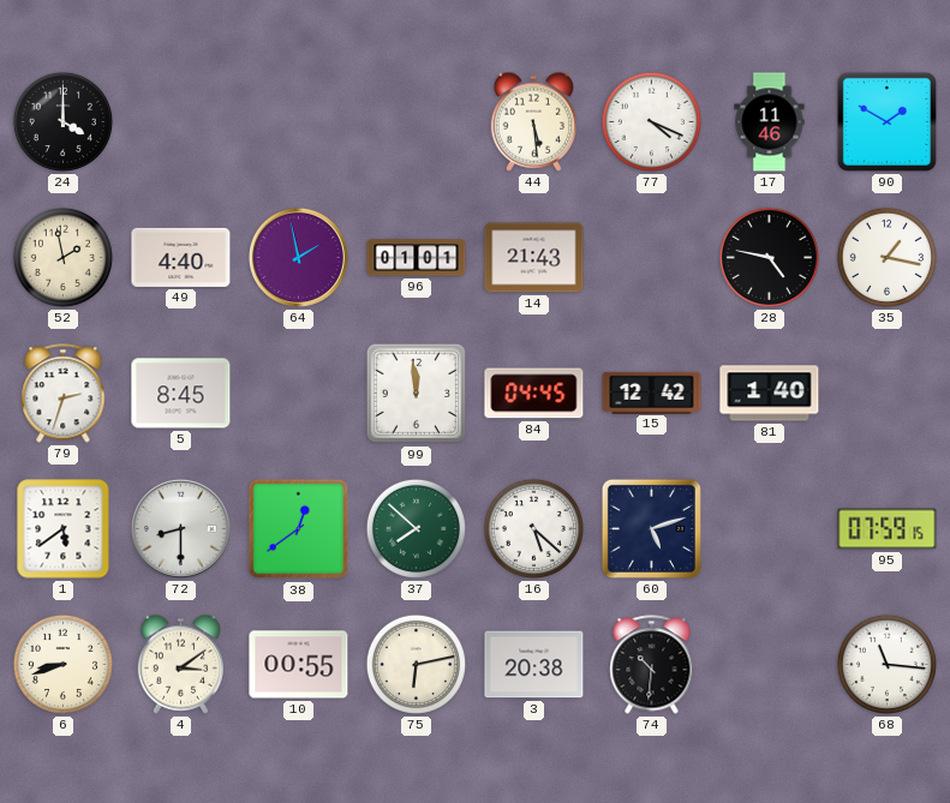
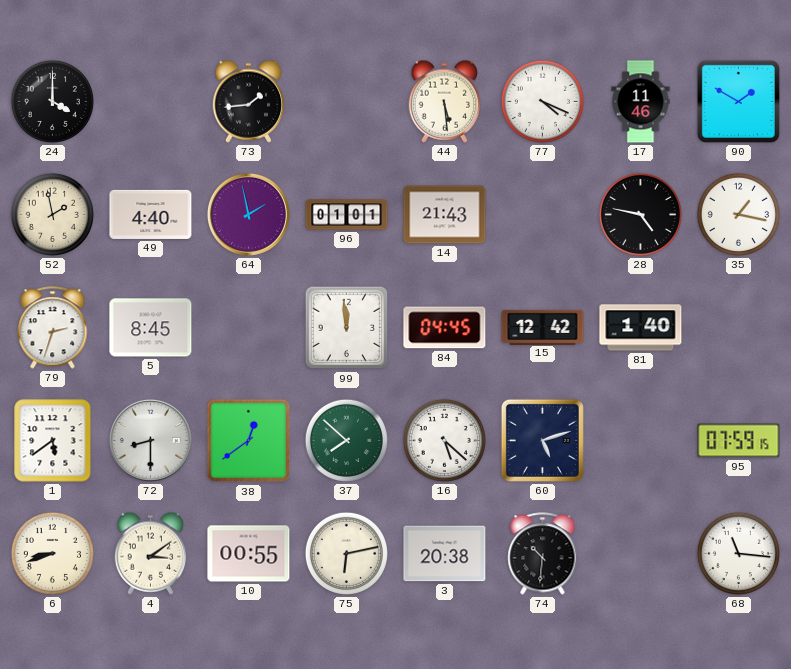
73: none -> 1:44
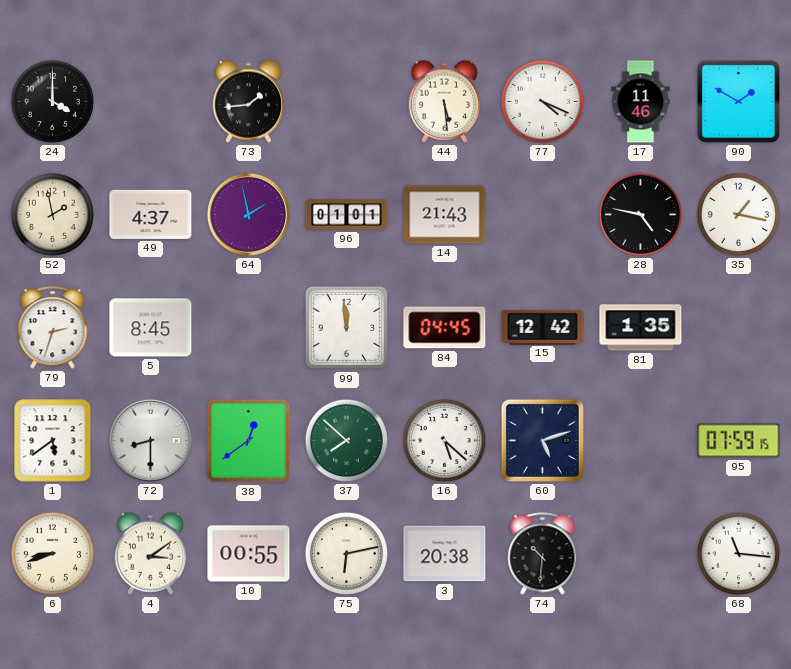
49: 4:40 -> 4:37
81: 1:40 -> 1:35
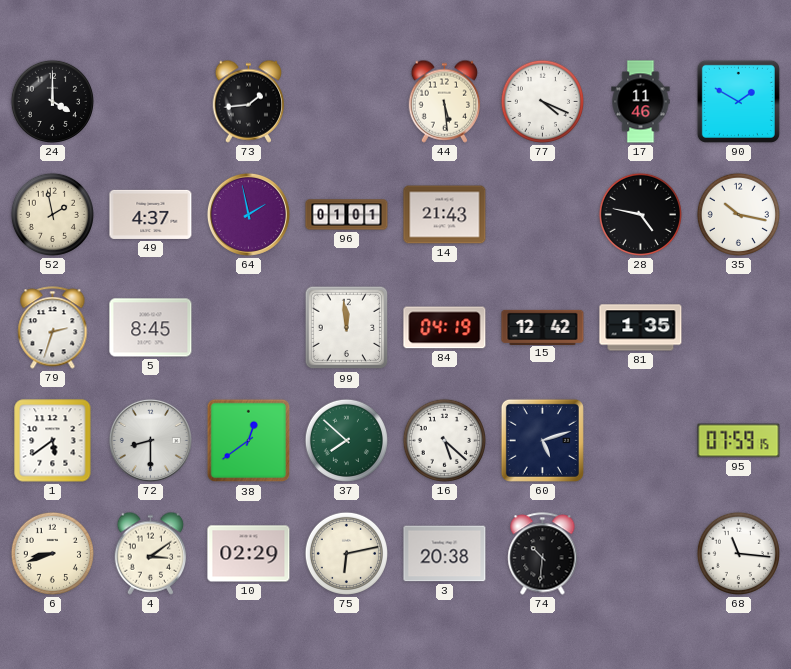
35: 1:17 -> 10:17
84: 04:45 -> 04:19
10: 00:55 -> 02:29
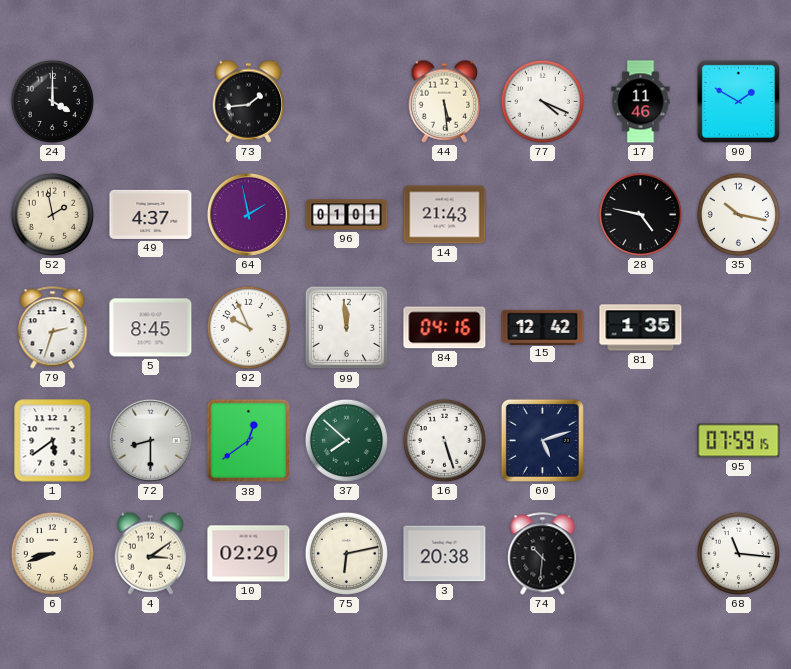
92: none -> 9:56
84: 04:19 -> 04:16
16: 5:22 -> 5:27
